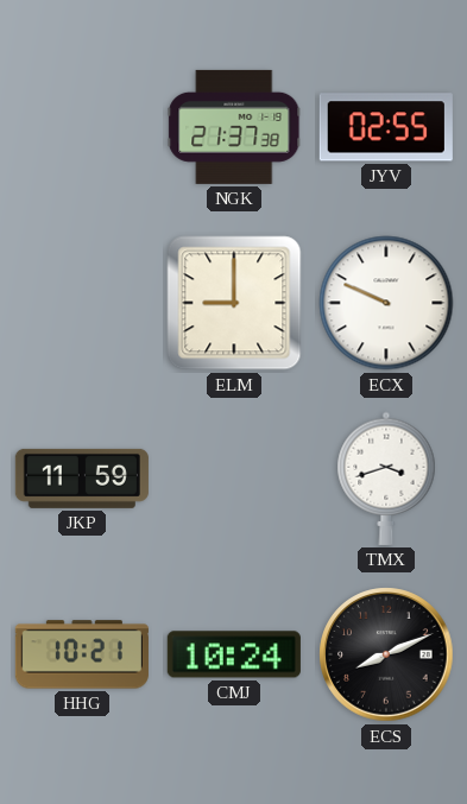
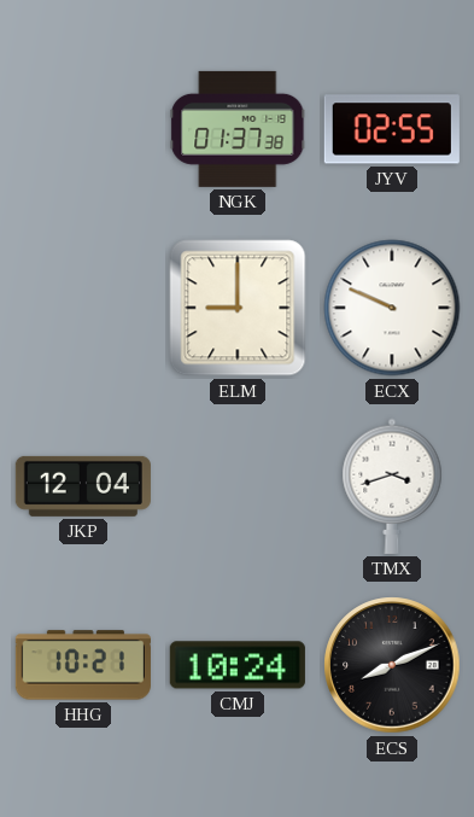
NGK: 21:37 -> 01:37
JKP: 11:59 -> 12:04
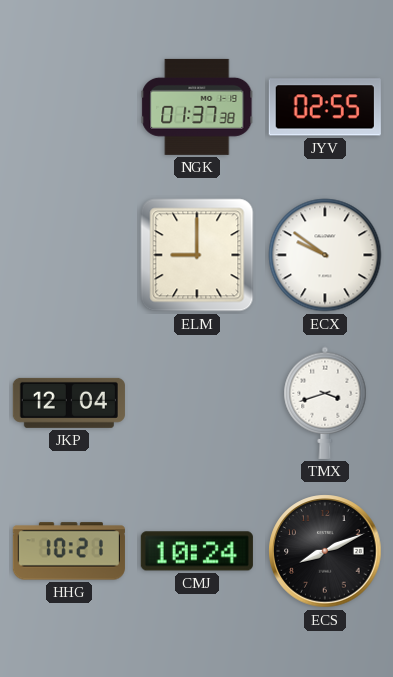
ECX: 9:49 -> 9:51
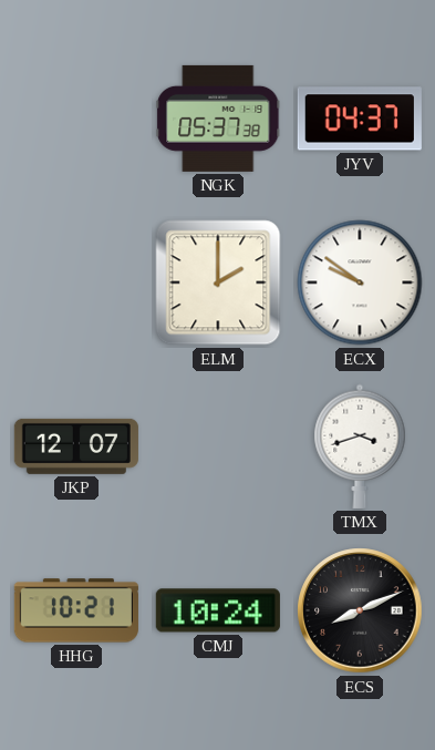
NGK: 01:37 -> 05:37
JYV: 02:55 -> 04:37
ELM: 9:00 -> 2:00
JKP: 12:04 -> 12:07
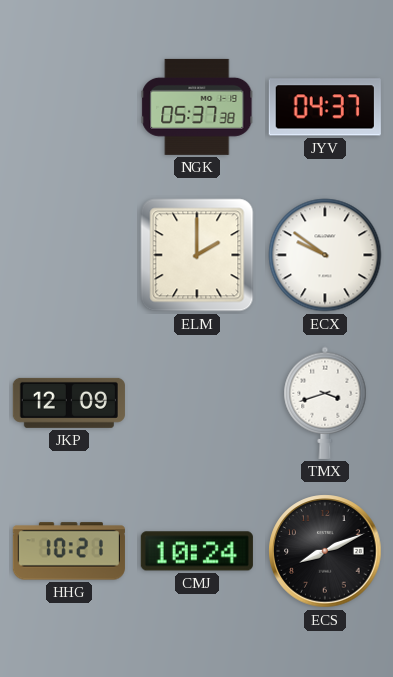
JKP: 12:07 -> 12:09
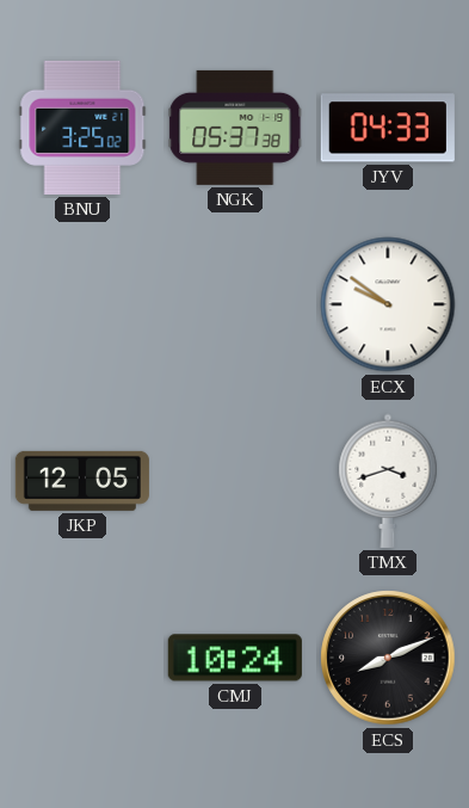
BNU: none -> 3:25
JYV: 04:37 -> 04:33
ELM: 2:00 -> none
JKP: 12:09 -> 12:05
HHG: 10:21 -> none
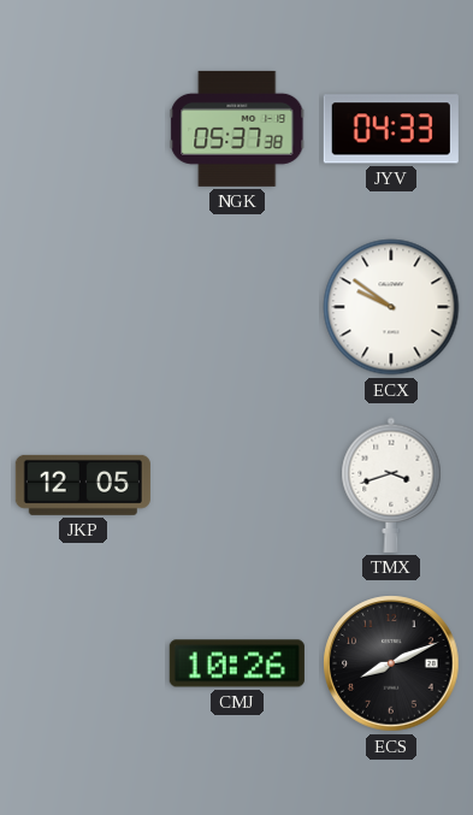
BNU: 3:25 -> none
CMJ: 10:24 -> 10:26
